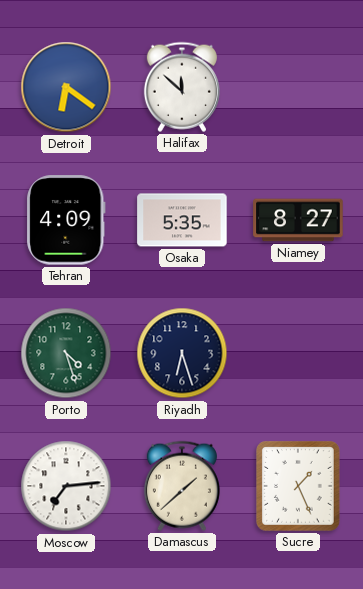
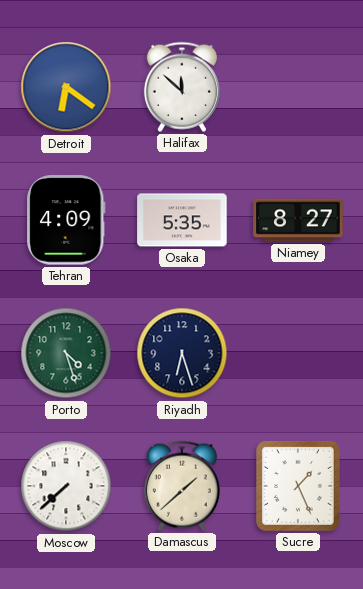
Moscow: 7:14 -> 7:38
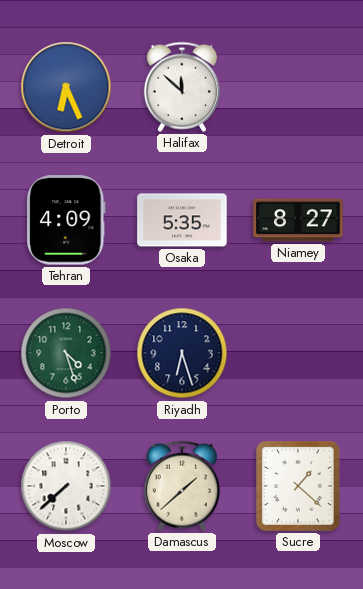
Detroit: 6:21 -> 6:26
Sucre: 1:26 -> 1:22
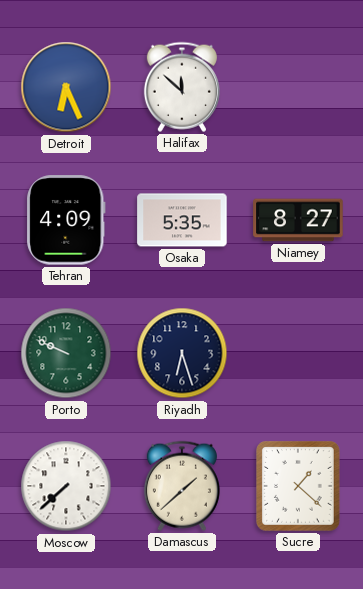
Porto: 4:27 -> 9:49
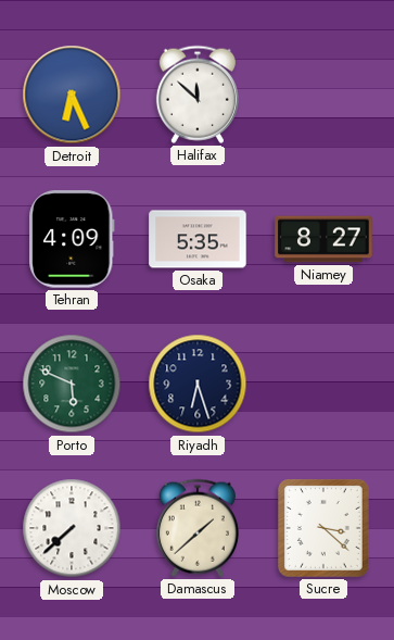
Porto: 9:49 -> 5:49
Sucre: 1:22 -> 3:22
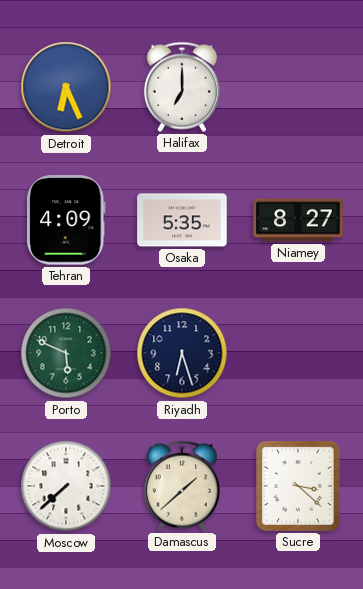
Halifax: 11:52 -> 7:00
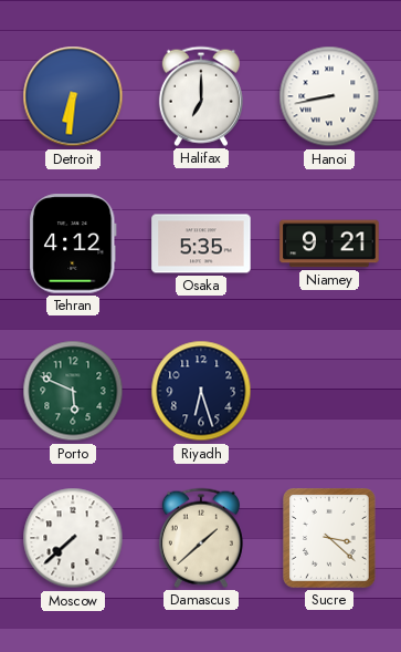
Detroit: 6:26 -> 6:31
Hanoi: none -> 8:43
Tehran: 4:09 -> 4:12
Niamey: 8:27 -> 9:21
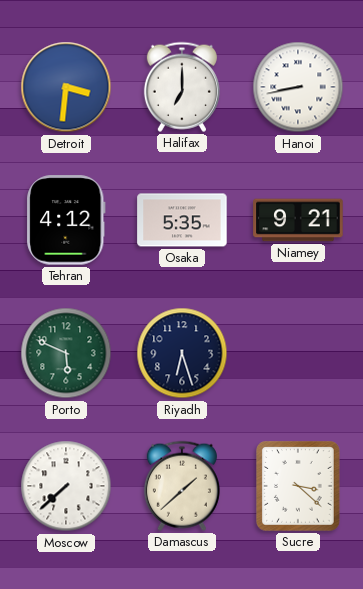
Detroit: 6:31 -> 3:31
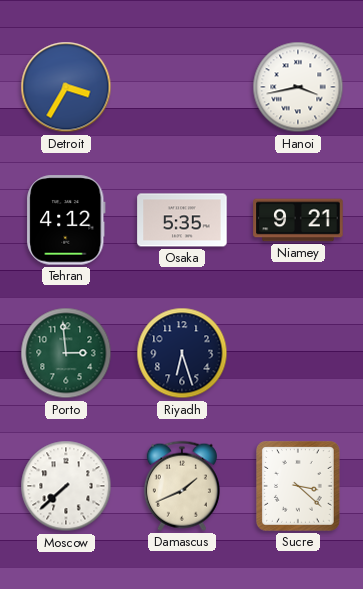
Detroit: 3:31 -> 3:35
Halifax: 7:00 -> none
Hanoi: 8:43 -> 3:43
Porto: 5:49 -> 2:59
Damascus: 1:38 -> 1:41
